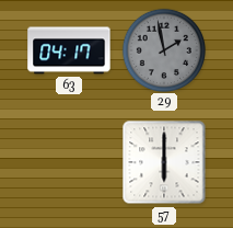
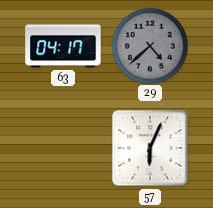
29: 1:58 -> 4:38
57: 6:00 -> 6:04
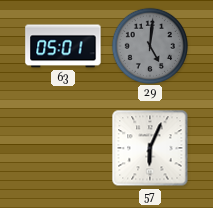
63: 04:17 -> 05:01
29: 4:38 -> 5:01
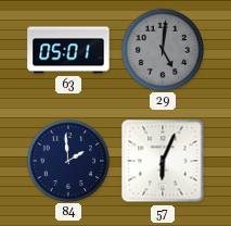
84: none -> 1:59
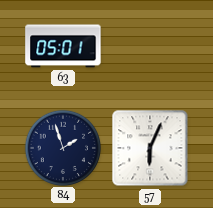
29: 5:01 -> none
84: 1:59 -> 1:57
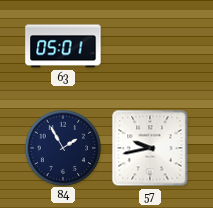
84: 1:57 -> 1:55
57: 6:04 -> 9:43
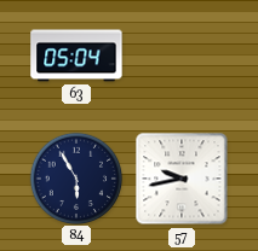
63: 05:01 -> 05:04
84: 1:55 -> 5:55
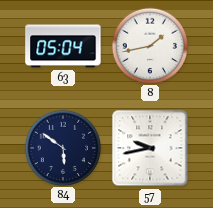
8: none -> 1:43
84: 5:55 -> 5:51
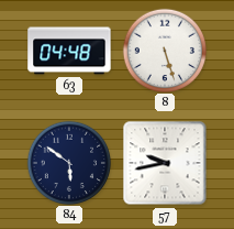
63: 05:04 -> 04:48
8: 1:43 -> 5:27
